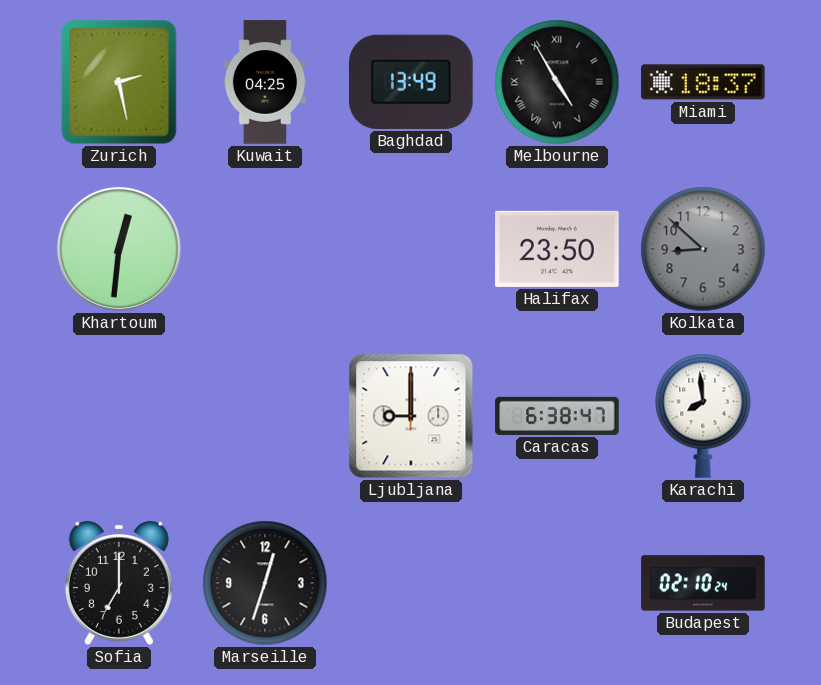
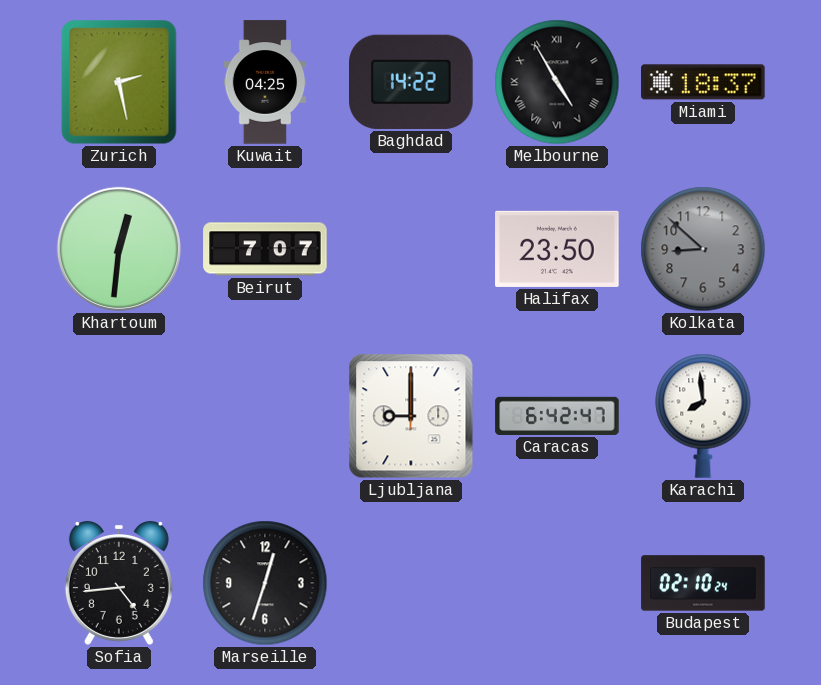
Baghdad: 13:49 -> 14:22
Beirut: none -> 7:07
Caracas: 6:38 -> 6:42
Sofia: 7:00 -> 4:44
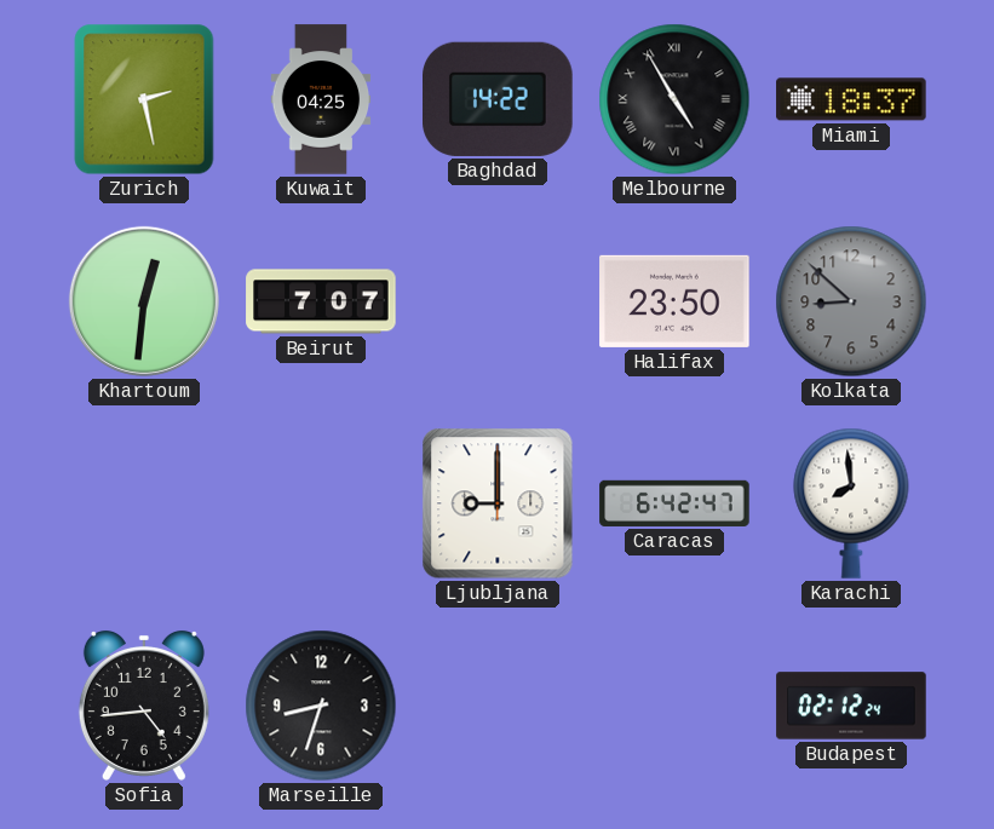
Marseille: 12:33 -> 8:33
Budapest: 02:10 -> 02:12
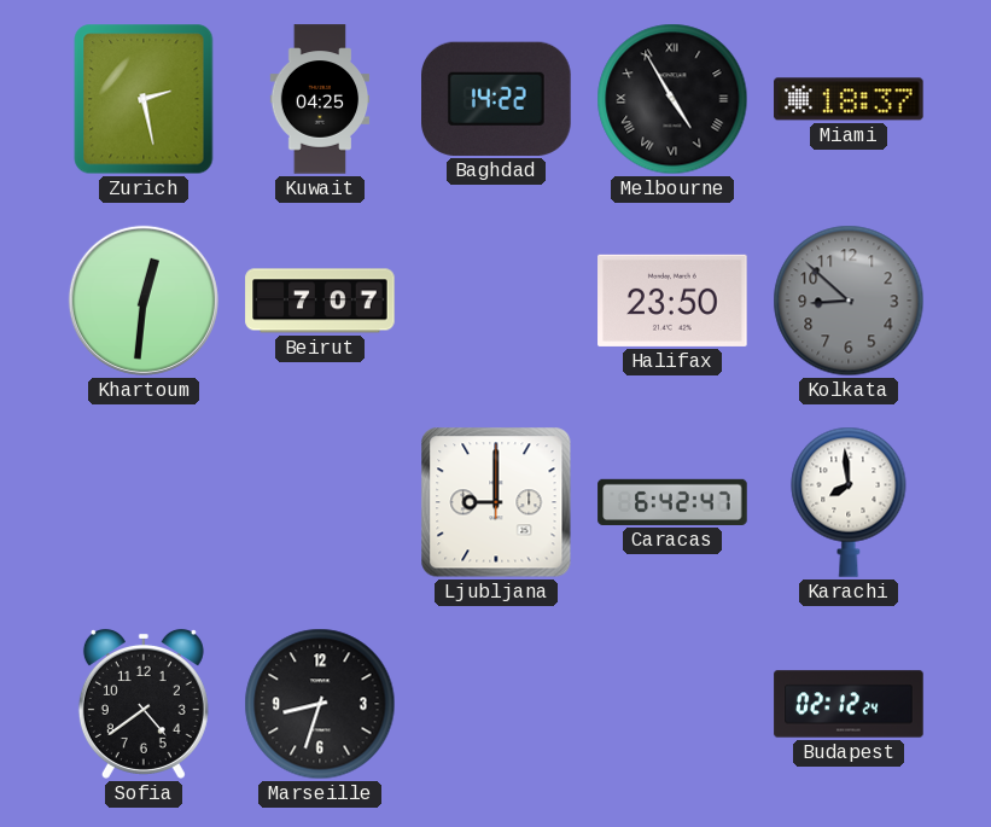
Sofia: 4:44 -> 4:39
